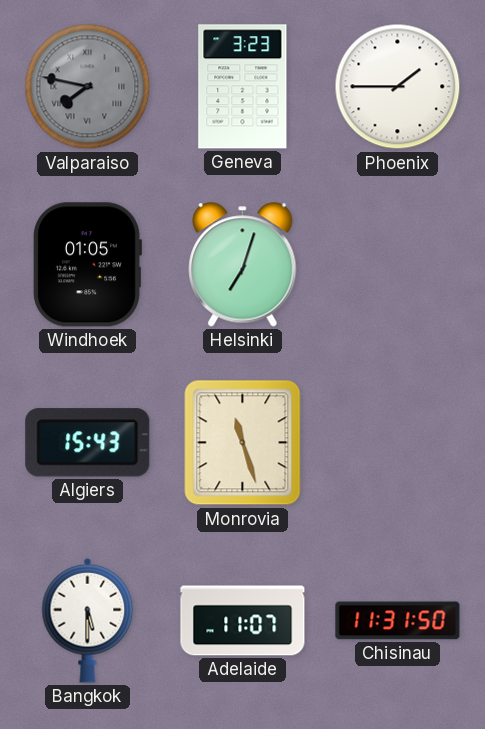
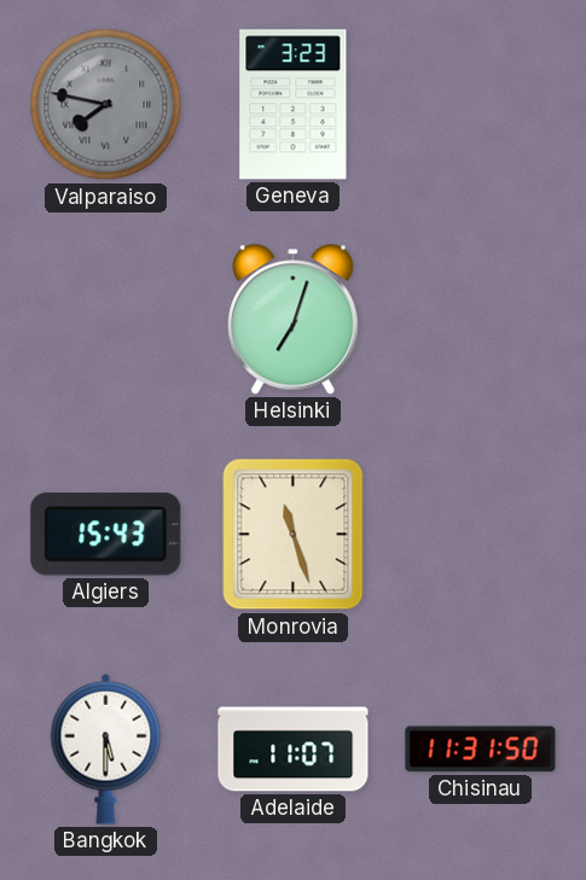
Phoenix: 1:45 -> none
Windhoek: 01:05 -> none
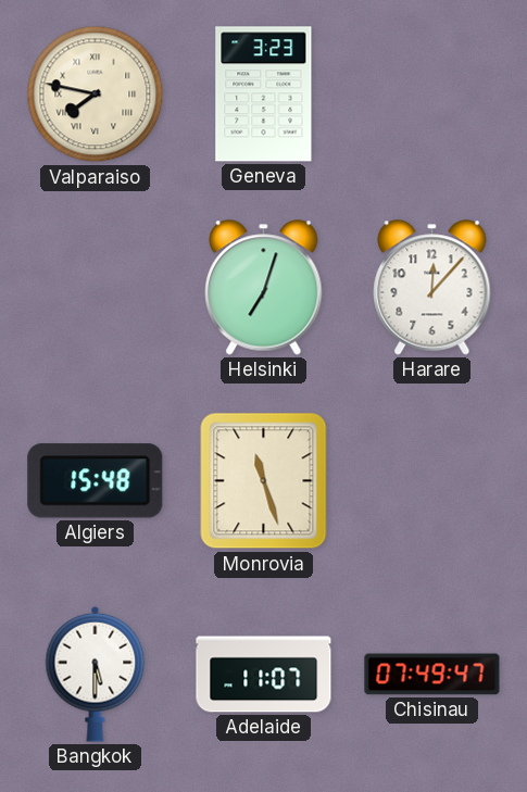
Valparaiso dial: grey -> cream
Harare: none -> 12:07
Algiers: 15:43 -> 15:48
Chisinau: 11:31 -> 07:49
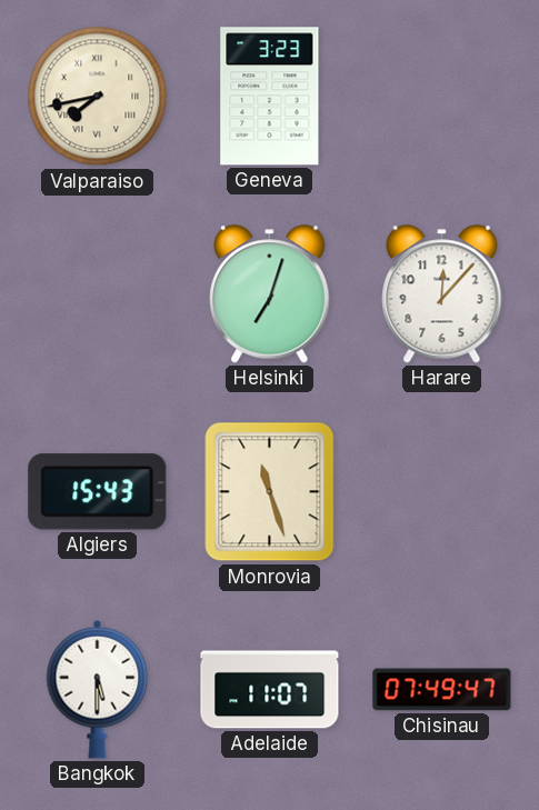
Valparaiso: 7:47 -> 7:43
Algiers: 15:48 -> 15:43
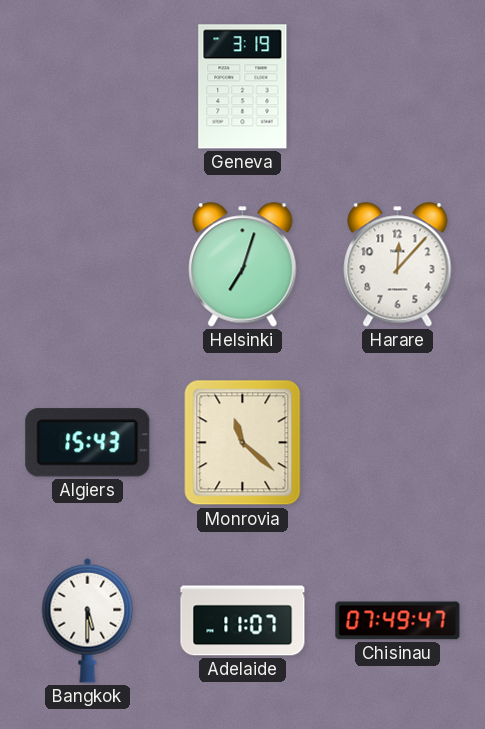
Valparaiso: 7:43 -> none
Geneva: 3:23 -> 3:19
Monrovia: 11:27 -> 11:22
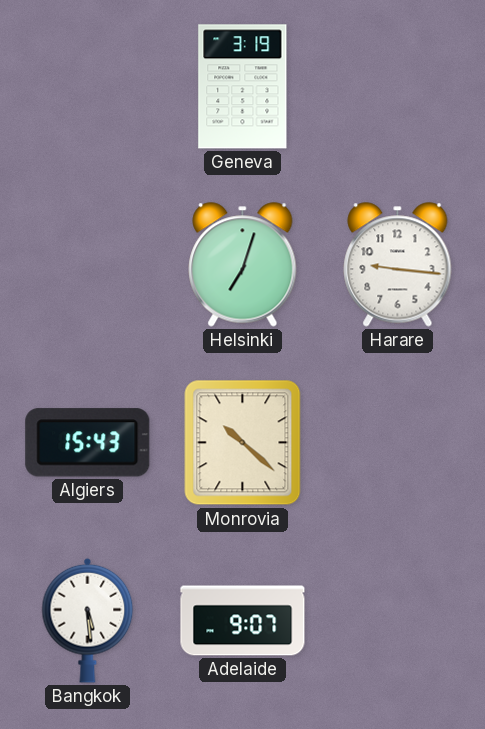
Harare: 12:07 -> 9:16
Monrovia: 11:22 -> 10:22
Bangkok: 5:30 -> 5:29
Adelaide: 11:07 -> 9:07
Chisinau: 07:49 -> none
